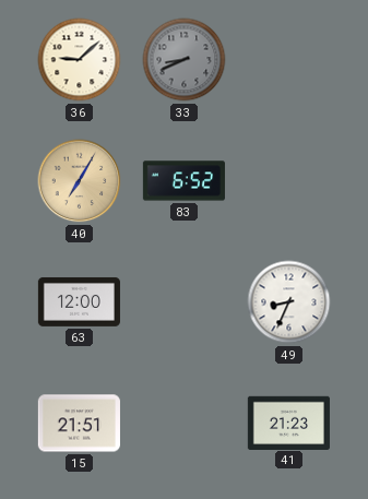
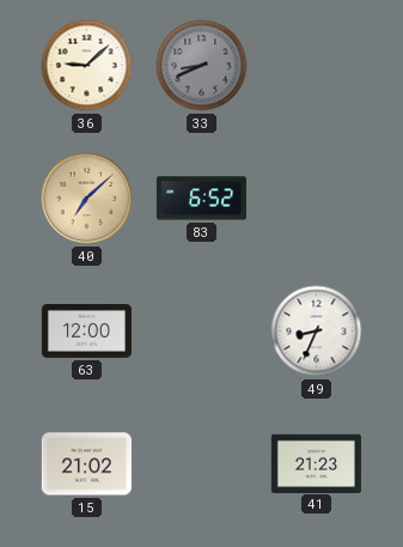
40: 7:05 -> 7:08
15: 21:51 -> 21:02
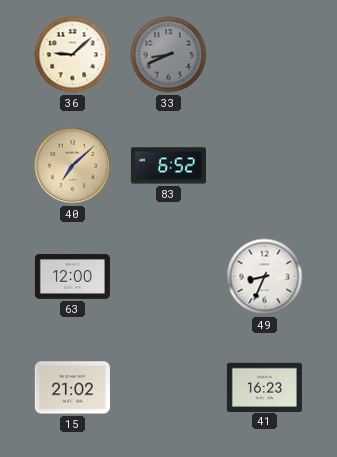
41: 21:23 -> 16:23
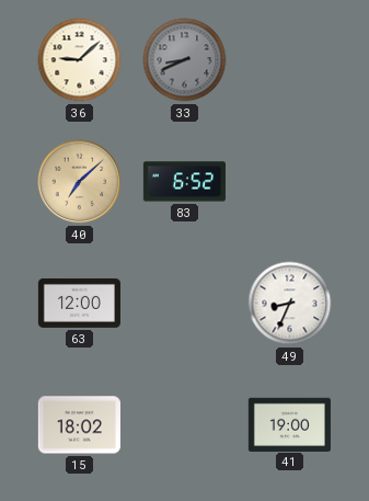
15: 21:02 -> 18:02
41: 16:23 -> 19:00
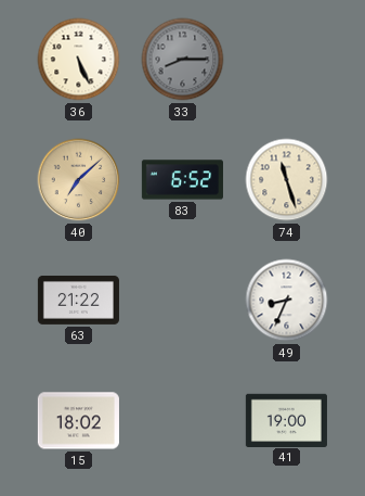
36: 9:08 -> 5:26
33: 8:41 -> 8:15
74: none -> 11:27
63: 12:00 -> 21:22
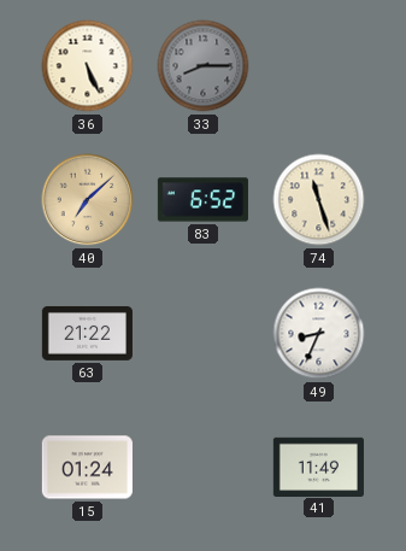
15: 18:02 -> 01:24
41: 19:00 -> 11:49
